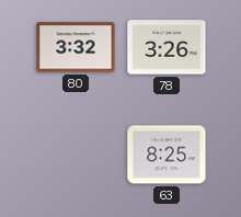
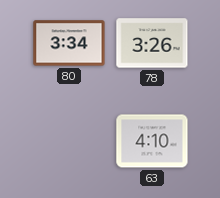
80: 3:32 -> 3:34
63: 8:25 -> 4:10
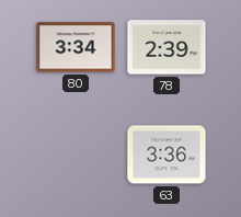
78: 3:26 -> 2:39
63: 4:10 -> 3:36
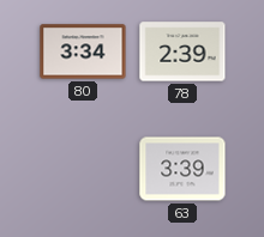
63: 3:36 -> 3:39
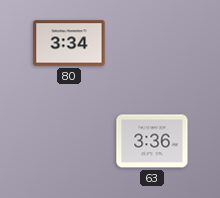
78: 2:39 -> none
63: 3:39 -> 3:36
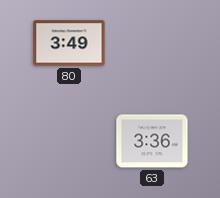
80: 3:34 -> 3:49
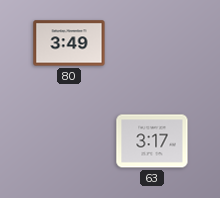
63: 3:36 -> 3:17
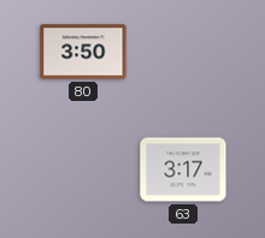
80: 3:49 -> 3:50
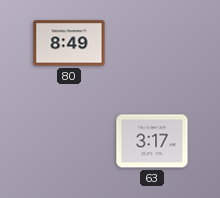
80: 3:50 -> 8:49
